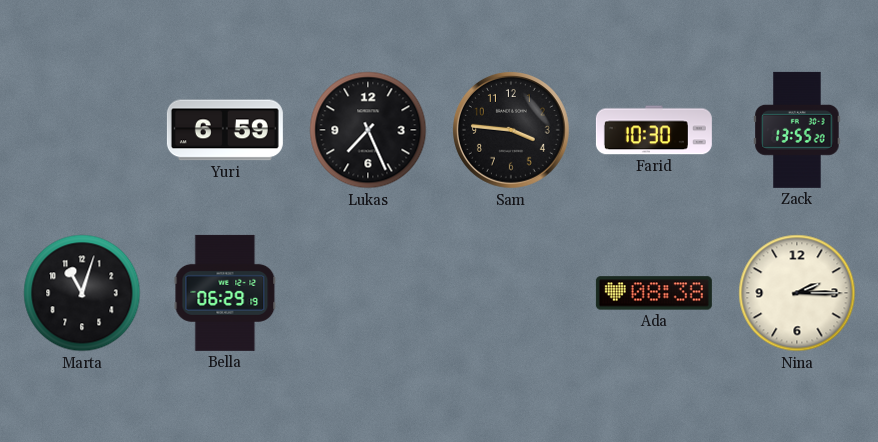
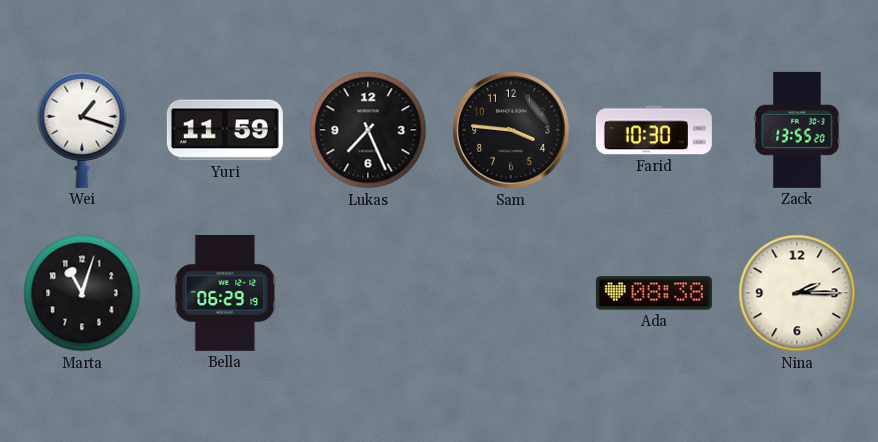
Wei: none -> 1:18
Yuri: 6:59 -> 11:59
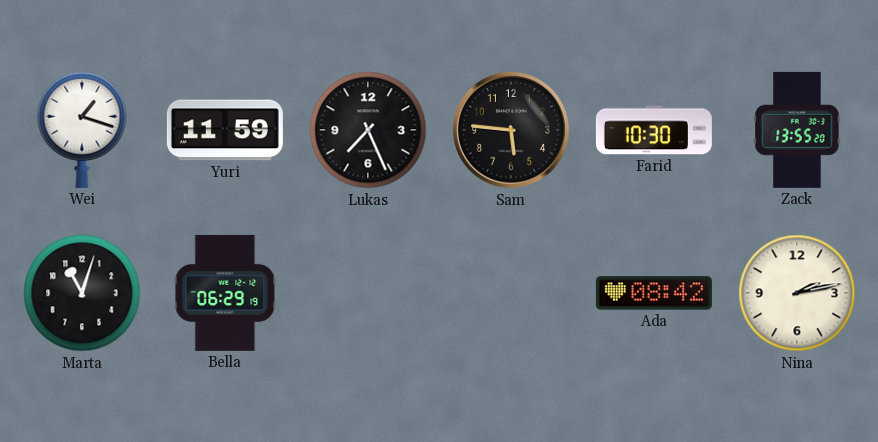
Sam: 3:46 -> 5:46
Ada: 08:38 -> 08:42
Nina: 2:15 -> 2:13
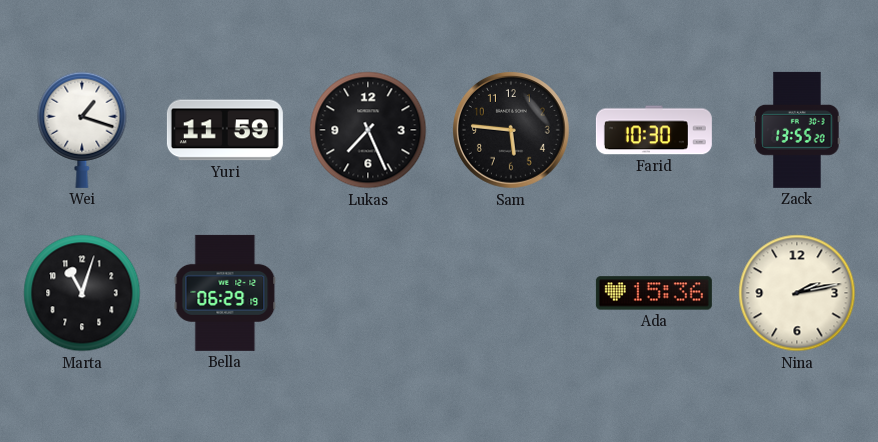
Ada: 08:42 -> 15:36
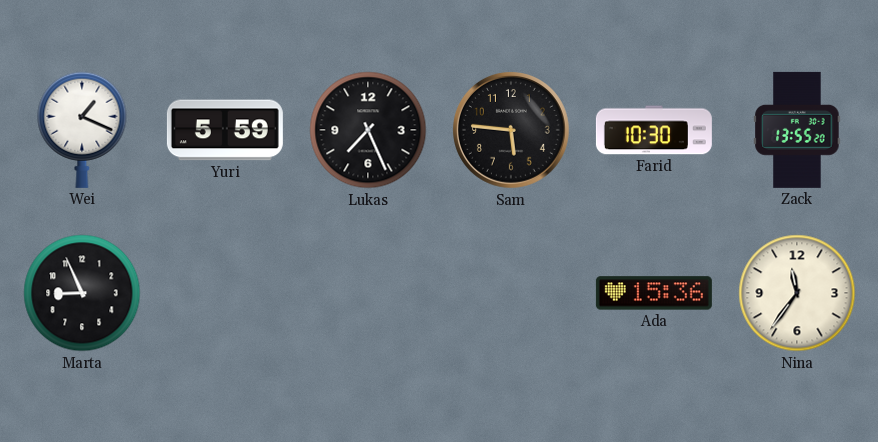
Wei: 1:18 -> 1:19
Yuri: 11:59 -> 5:59
Marta: 11:03 -> 8:56
Bella: 06:29 -> none
Nina: 2:13 -> 11:36
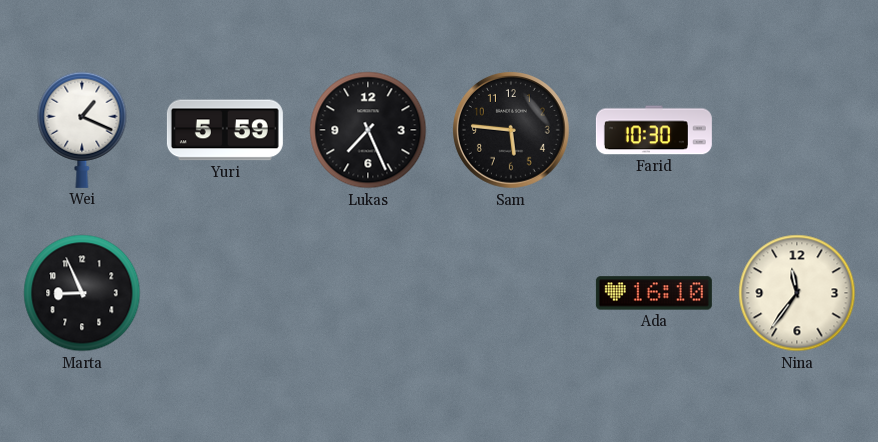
Zack: 13:55 -> none
Ada: 15:36 -> 16:10
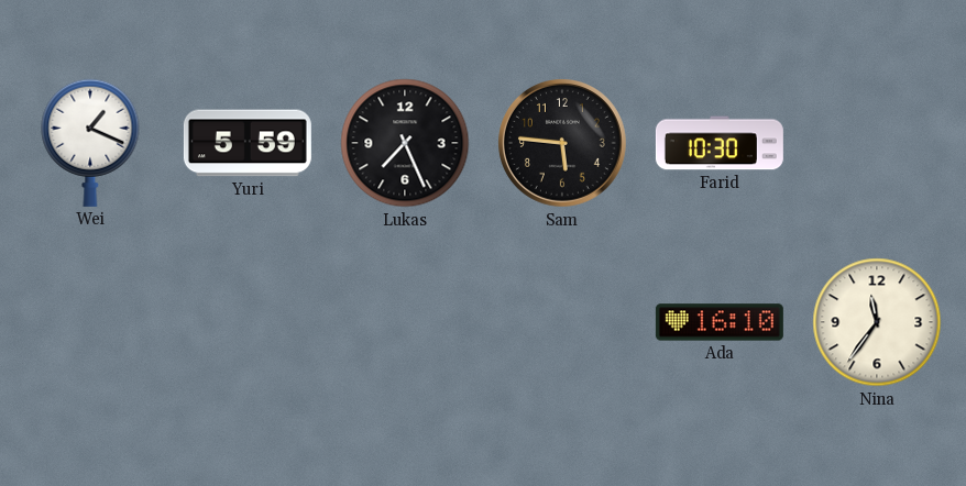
Marta: 8:56 -> none
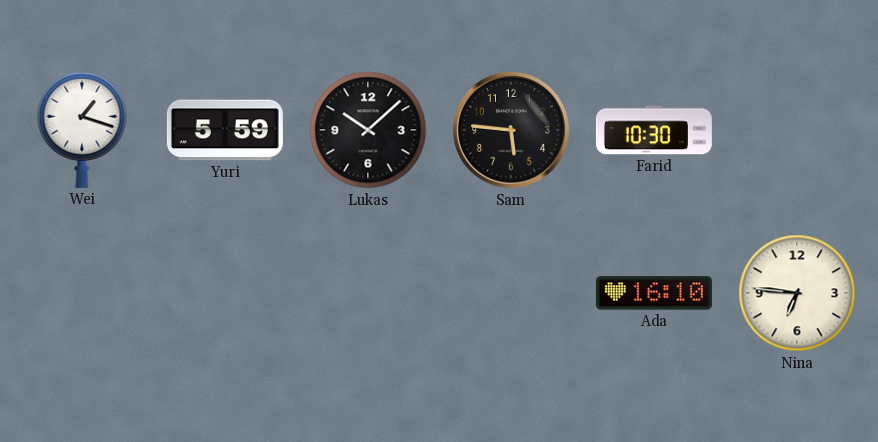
Wei: 1:19 -> 1:18
Lukas: 7:26 -> 10:08
Nina: 11:36 -> 6:46
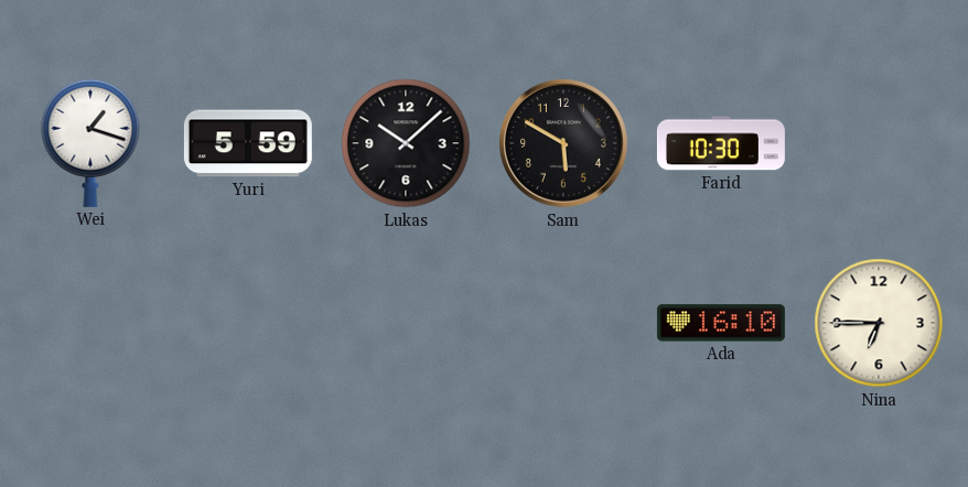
Sam: 5:46 -> 5:50
Nina: 6:46 -> 6:45
